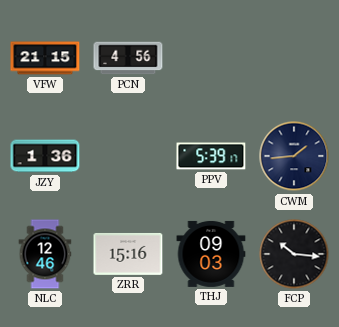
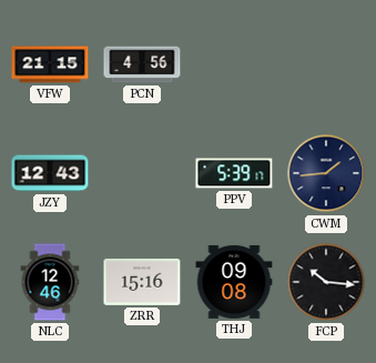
JZY: 1:36 -> 12:43
THJ: 09:03 -> 09:08
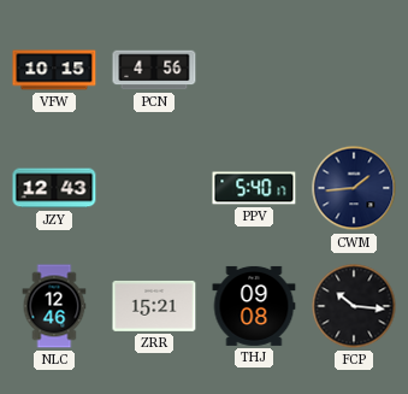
VFW: 21:15 -> 10:15
PPV: 5:39 -> 5:40
ZRR: 15:16 -> 15:21
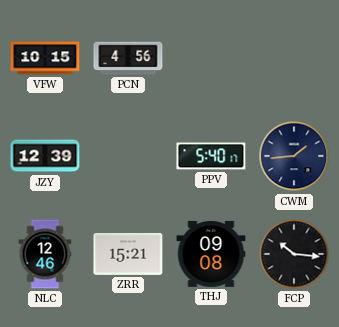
JZY: 12:43 -> 12:39
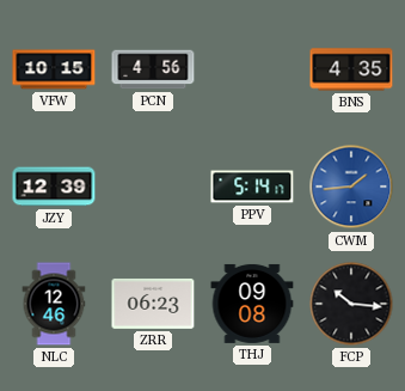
BNS: none -> 4:35
PPV: 5:40 -> 5:14
CWM dial: navy -> blue
ZRR: 15:21 -> 06:23
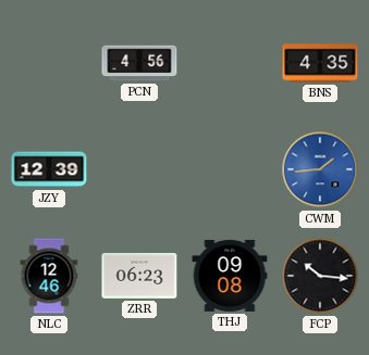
VFW: 10:15 -> none
PPV: 5:14 -> none
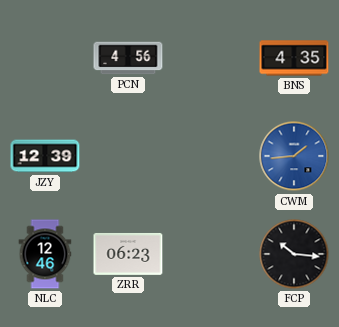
THJ: 09:08 -> none
